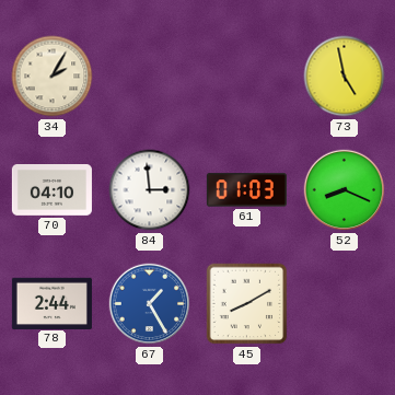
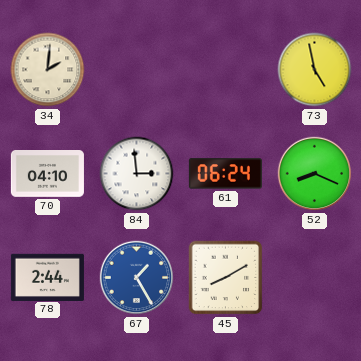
34: 2:05 -> 2:01
61: 01:03 -> 06:24
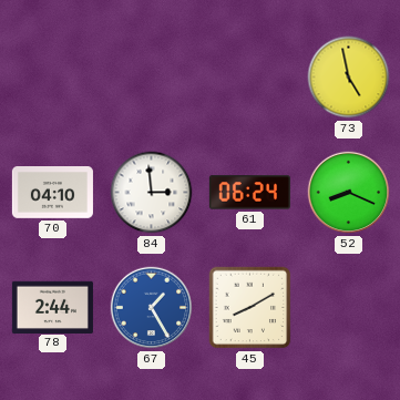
34: 2:01 -> none
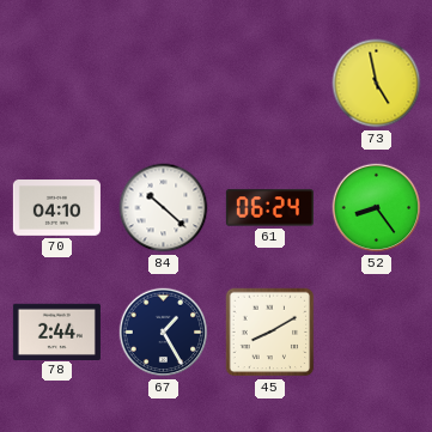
84: 2:59 -> 10:22
52: 8:19 -> 8:24
67 dial: blue -> navy
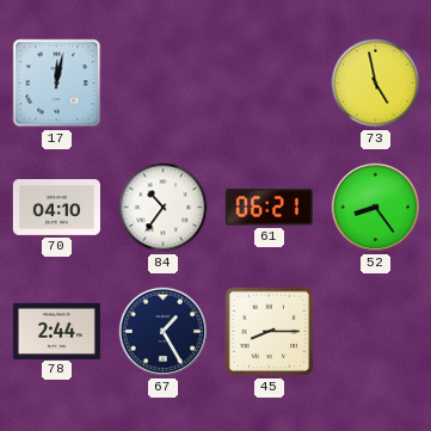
17: none -> 12:02
84: 10:22 -> 10:36
61: 06:24 -> 06:21
45: 8:10 -> 8:15
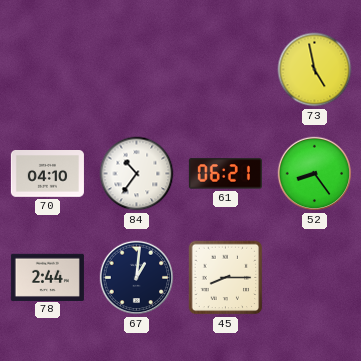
17: 12:02 -> none
67: 1:25 -> 1:01
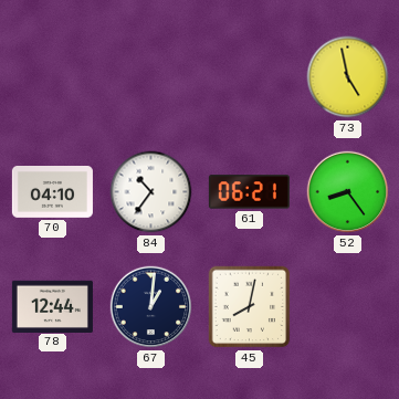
78: 2:44 -> 12:44
45: 8:15 -> 8:02
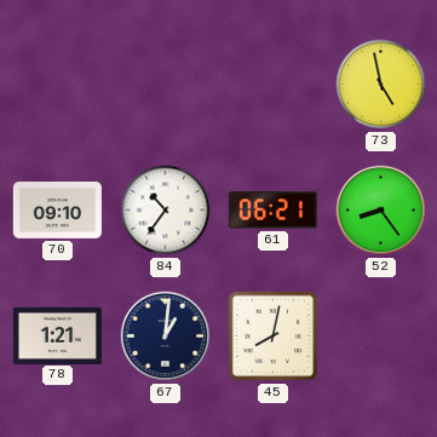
70: 04:10 -> 09:10
78: 12:44 -> 1:21
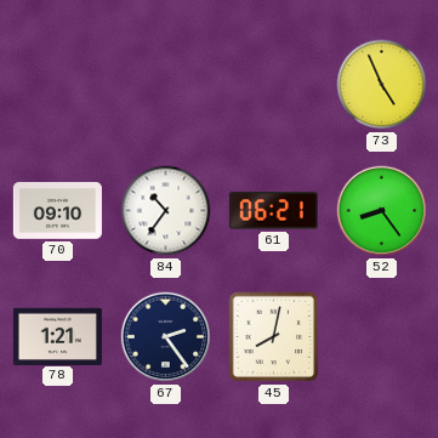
73: 4:58 -> 4:56
67: 1:01 -> 2:24
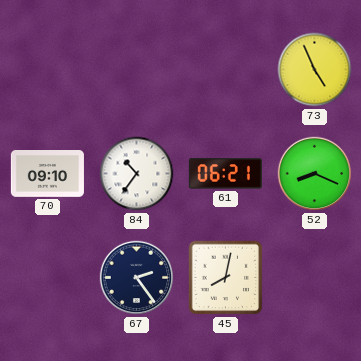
52: 8:24 -> 8:19
78: 1:21 -> none
